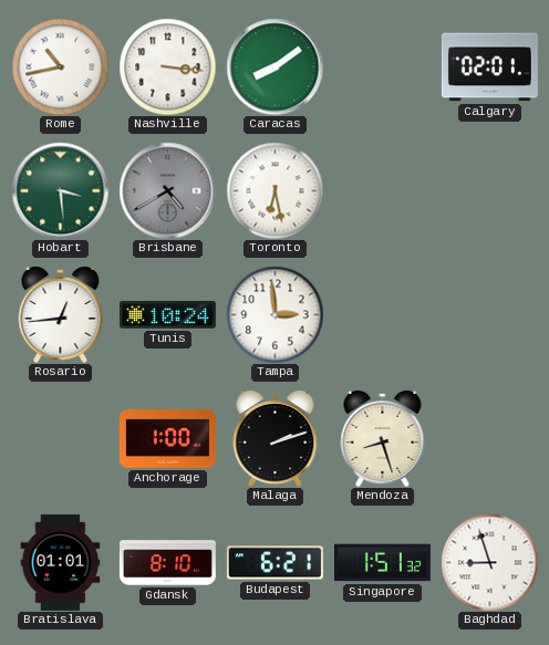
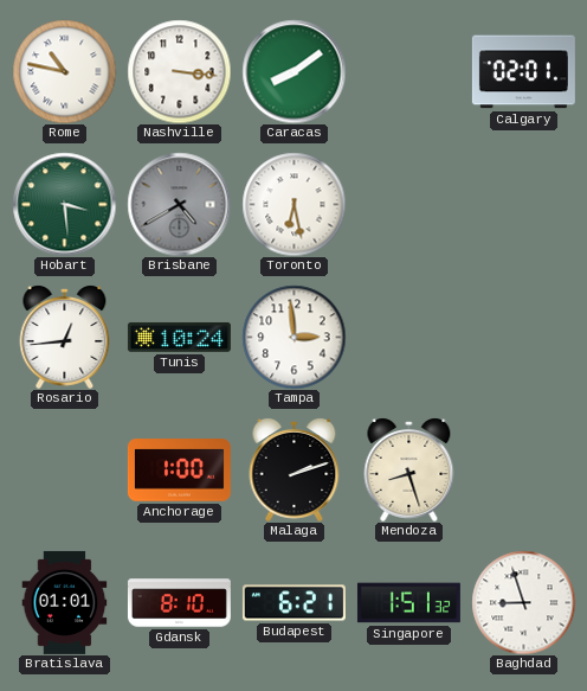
Rome: 10:43 -> 10:47
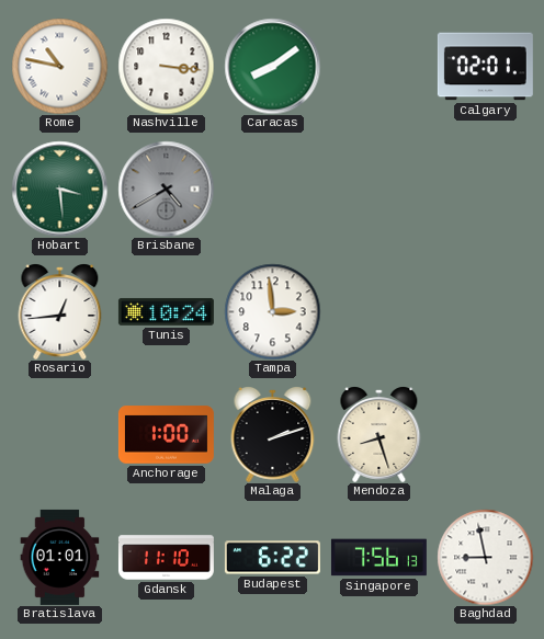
Toronto: 6:28 -> none
Gdansk: 8:10 -> 11:10
Budapest: 6:21 -> 6:22
Singapore: 1:51 -> 7:56
Baghdad: 8:57 -> 8:58
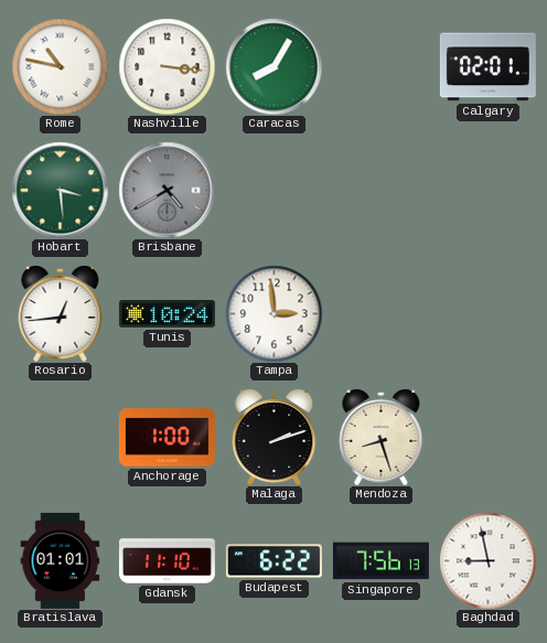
Caracas: 8:09 -> 8:05
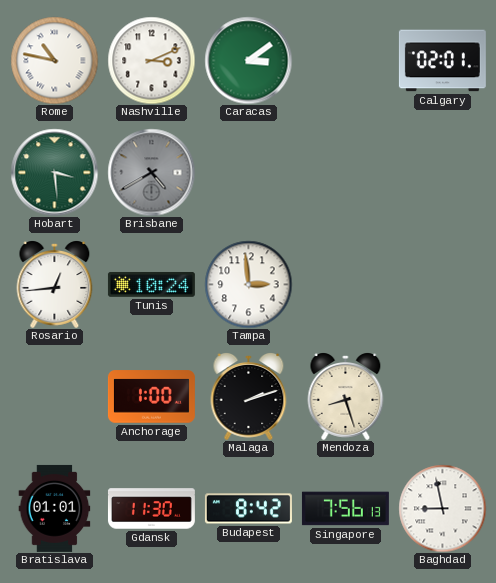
Nashville: 3:16 -> 3:11
Caracas: 8:05 -> 3:09
Gdansk: 11:10 -> 11:30
Budapest: 6:22 -> 8:42
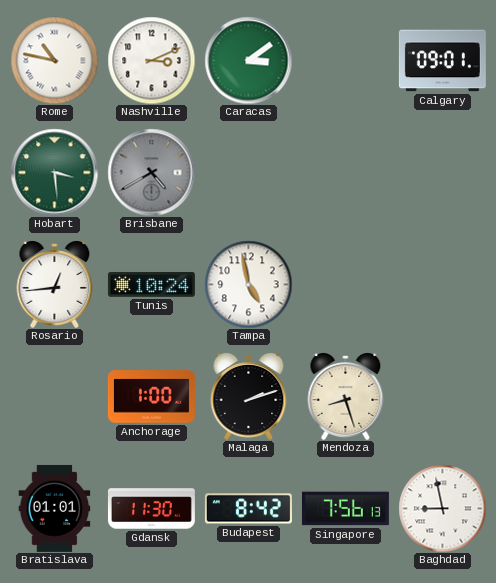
Calgary: 02:01 -> 09:01
Tampa: 2:59 -> 4:58
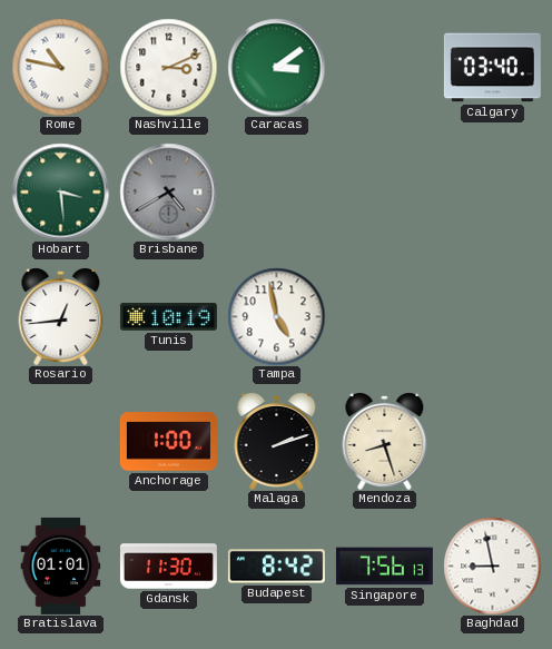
Calgary: 09:01 -> 03:40
Tunis: 10:24 -> 10:19
